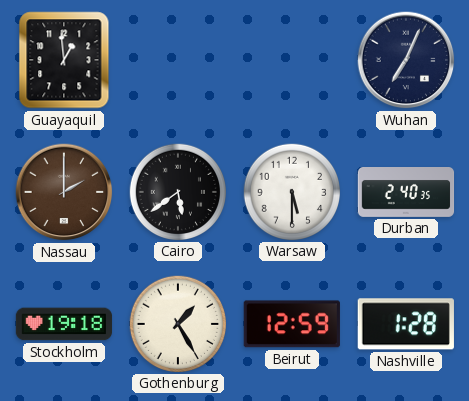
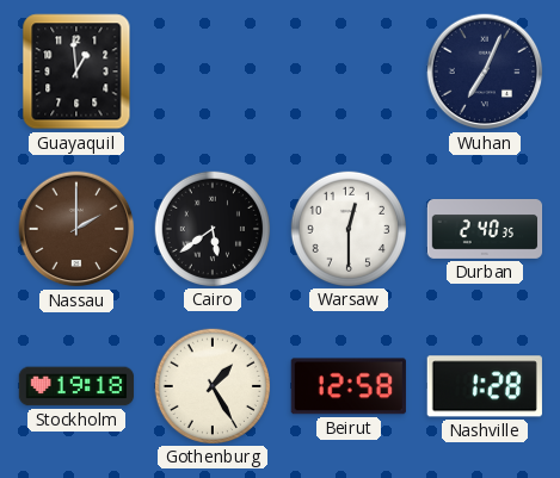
Warsaw: 5:30 -> 12:30
Beirut: 12:59 -> 12:58
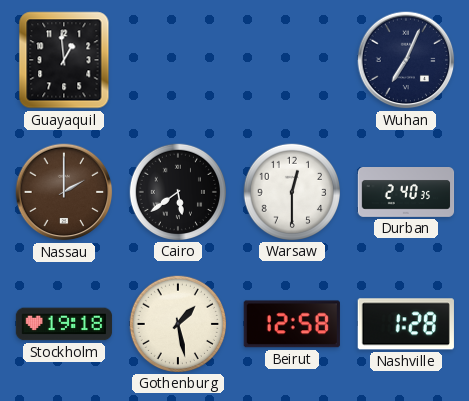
Gothenburg: 1:25 -> 1:28
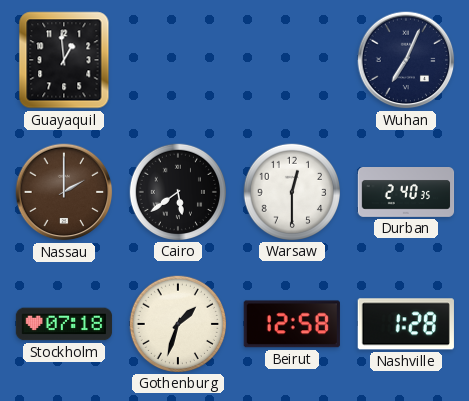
Stockholm: 19:18 -> 07:18
Gothenburg: 1:28 -> 1:33
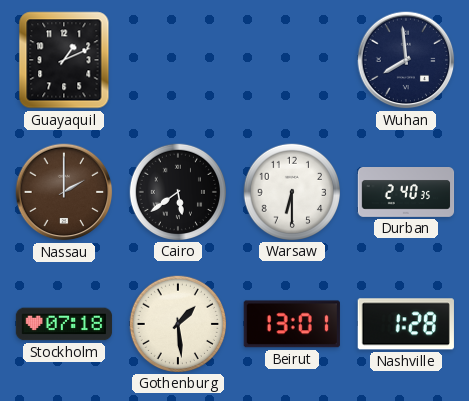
Guayaquil: 12:59 -> 1:11
Wuhan: 7:04 -> 7:59
Warsaw: 12:30 -> 6:30
Gothenburg: 1:33 -> 1:29
Beirut: 12:58 -> 13:01
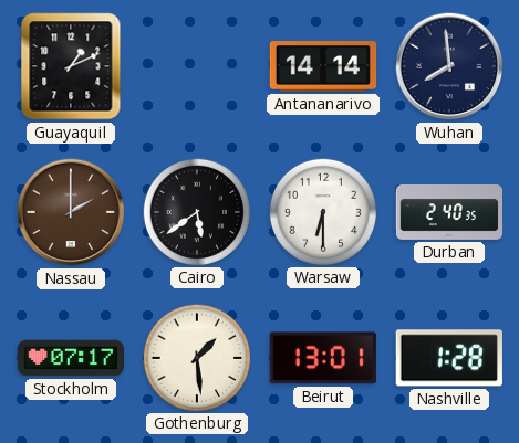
Antananarivo: none -> 14:14
Stockholm: 07:18 -> 07:17
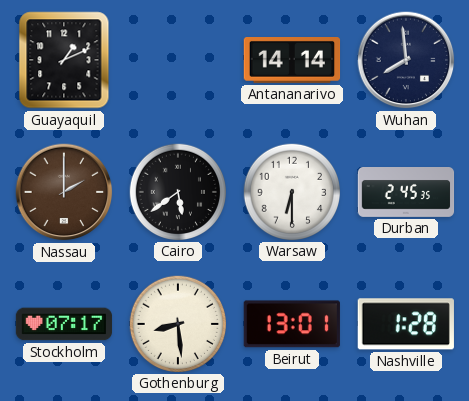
Durban: 2:40 -> 2:45
Gothenburg: 1:29 -> 8:29
